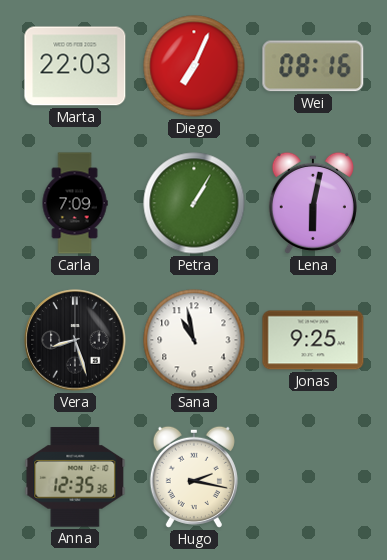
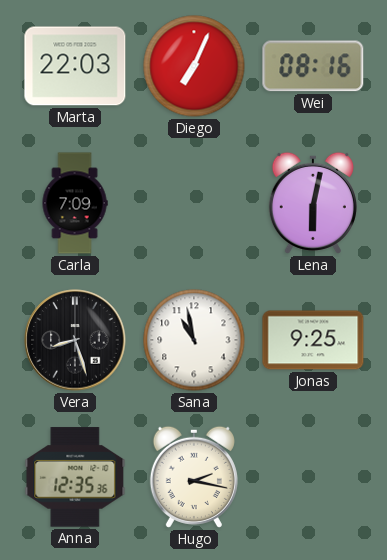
Petra: 1:05 -> none
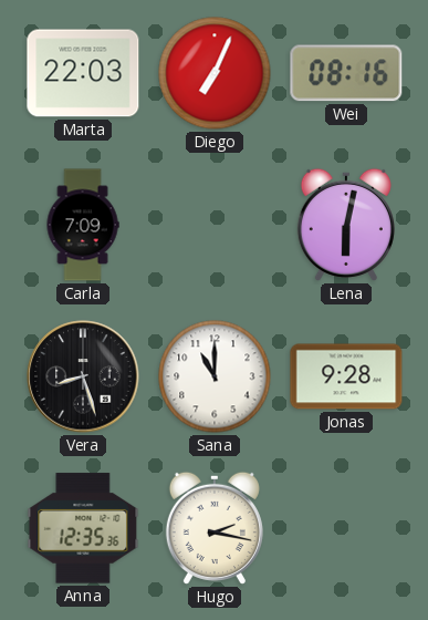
Sana: 10:58 -> 11:00
Jonas: 9:25 -> 9:28
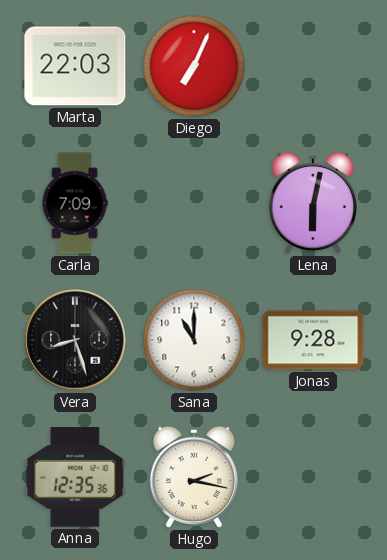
Wei: 08:16 -> none
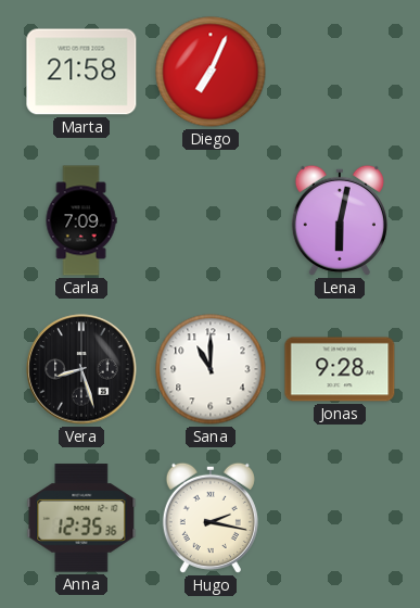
Marta: 22:03 -> 21:58
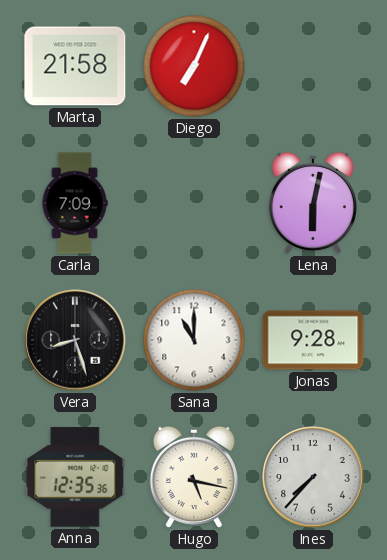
Hugo: 2:17 -> 5:17
Ines: none -> 7:37
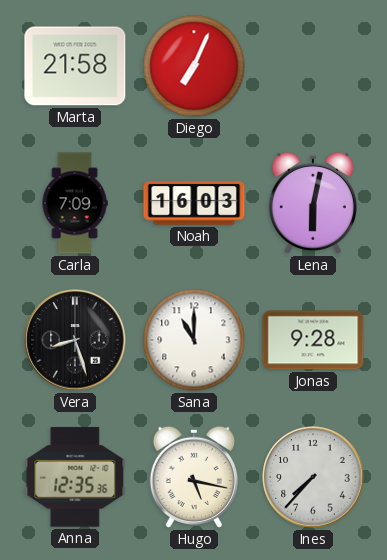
Noah: none -> 16:03
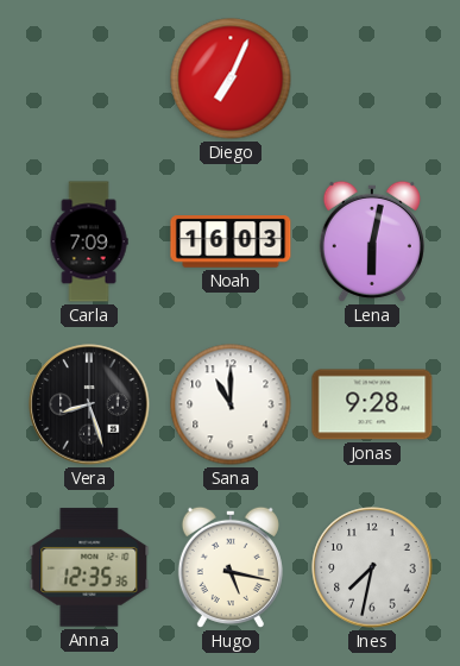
Marta: 21:58 -> none
Ines: 7:37 -> 7:32
